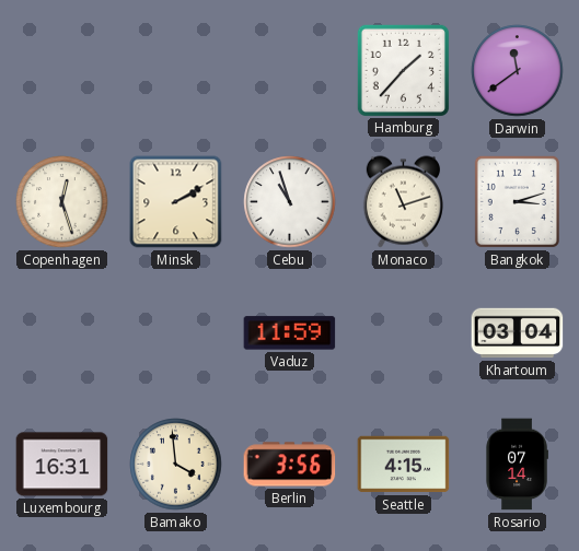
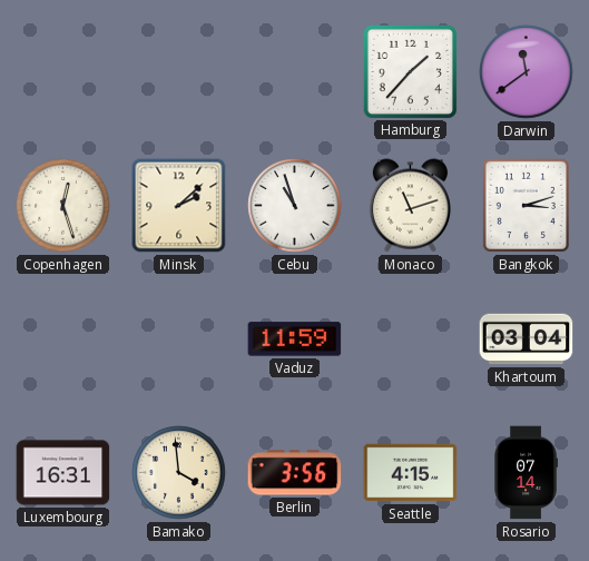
Minsk: 2:10 -> 2:08
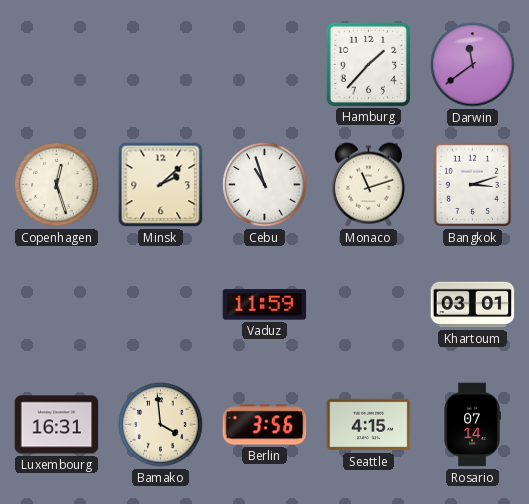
Khartoum: 03:04 -> 03:01
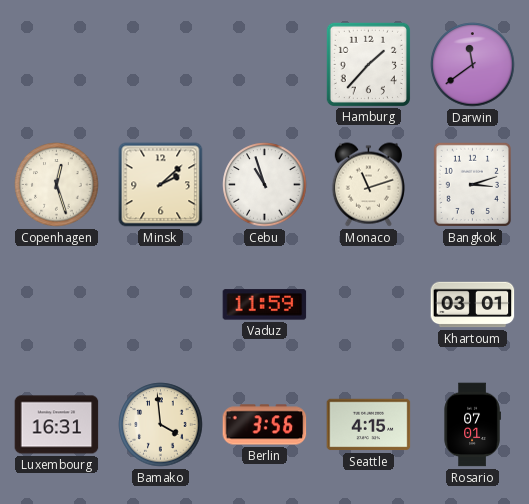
Rosario: 07:14 -> 07:01
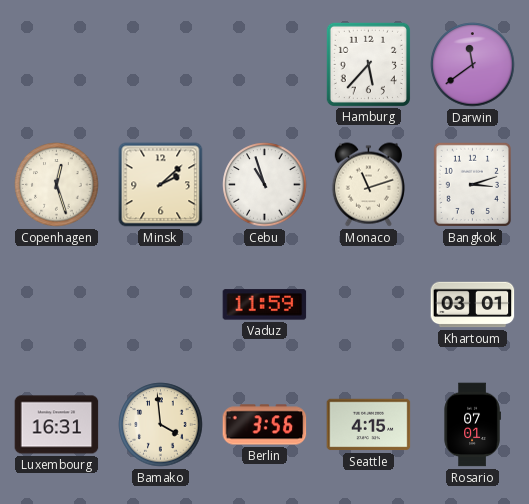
Hamburg: 1:37 -> 5:37
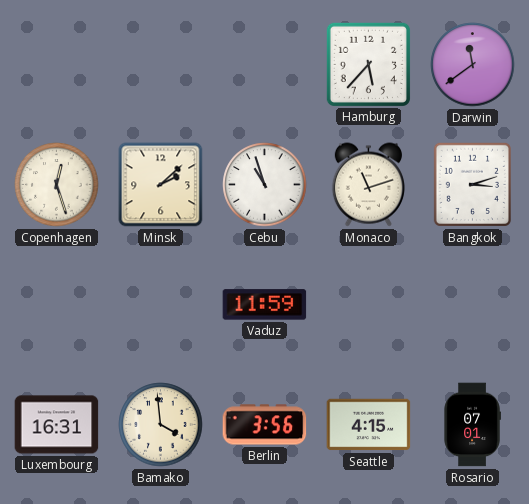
Khartoum: 03:01 -> none
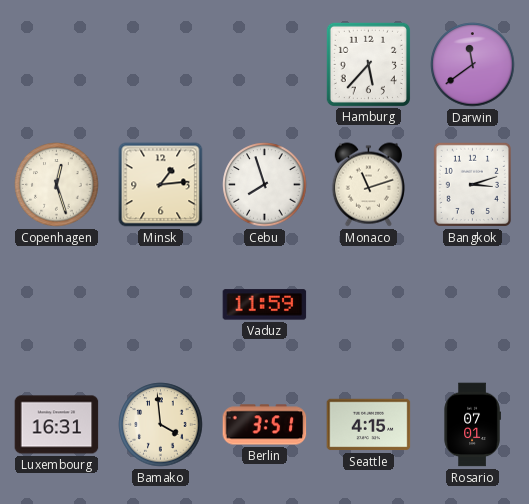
Minsk: 2:08 -> 1:14
Cebu: 10:57 -> 7:57
Berlin: 3:56 -> 3:51
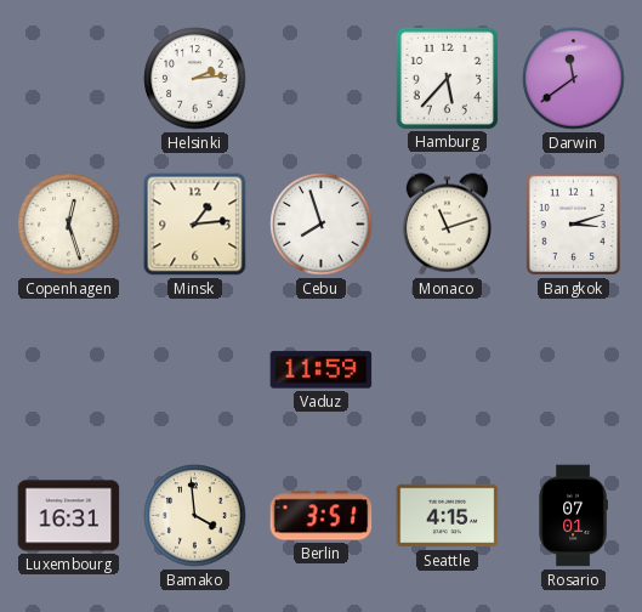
Helsinki: none -> 2:14
